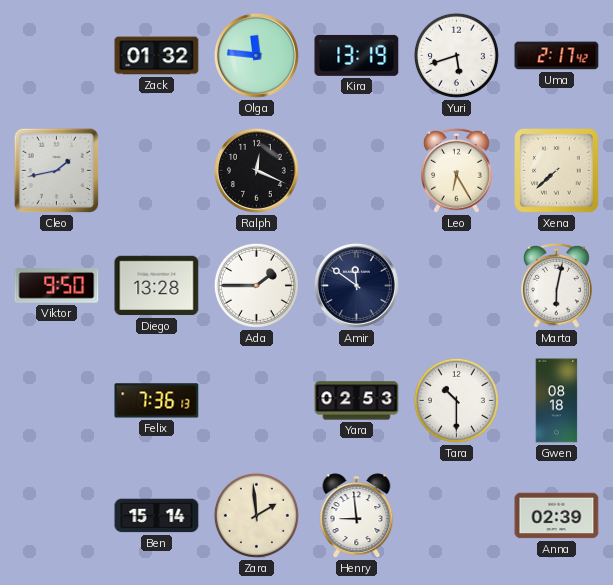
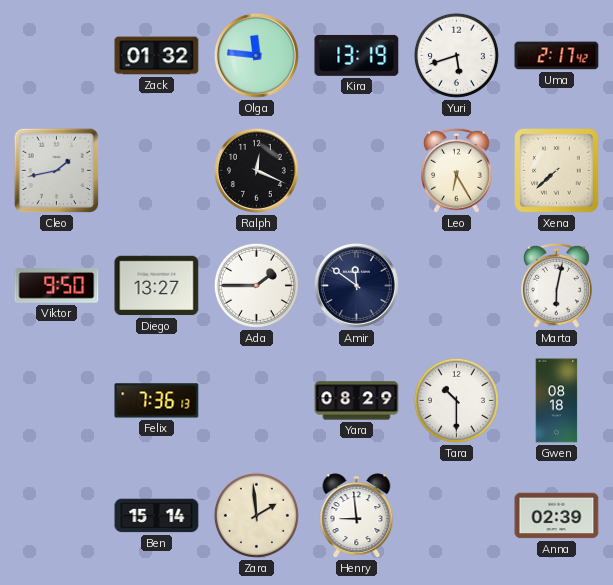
Diego: 13:28 -> 13:27
Yara: 02:53 -> 08:29
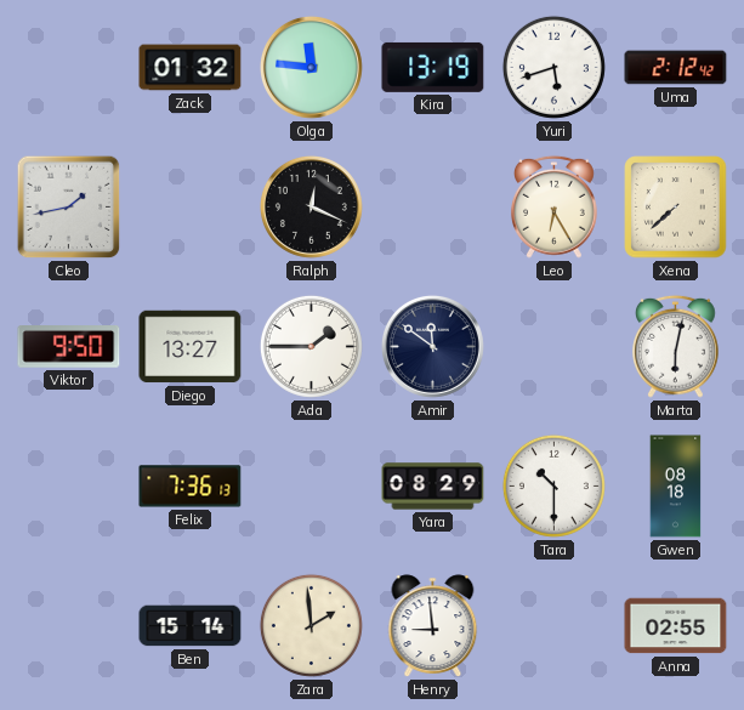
Uma: 2:17 -> 2:12
Anna: 02:39 -> 02:55
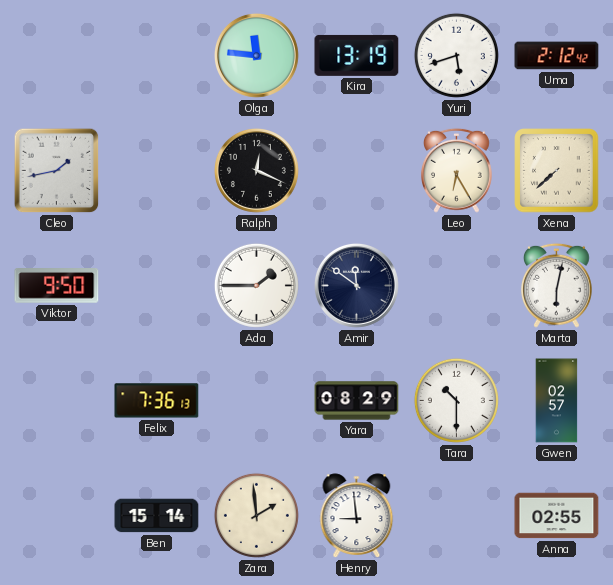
Zack: 01:32 -> none
Diego: 13:27 -> none
Gwen: 08:18 -> 02:57
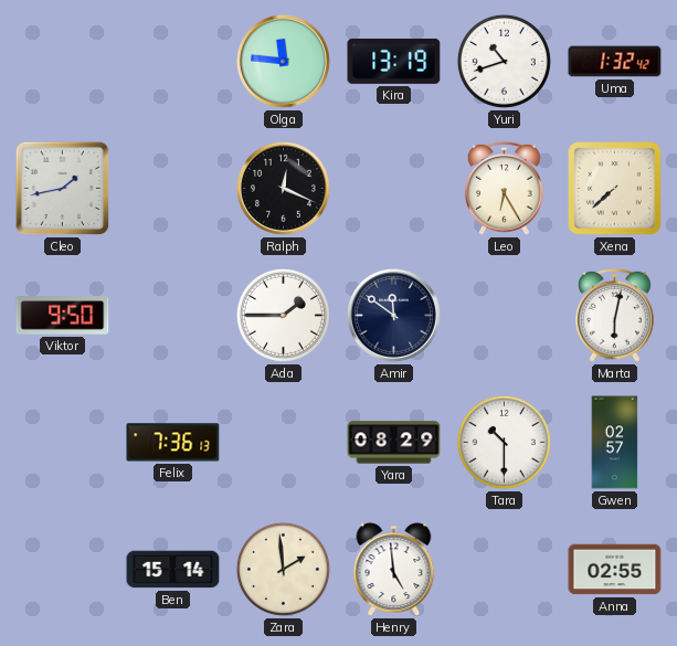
Yuri: 5:42 -> 10:42
Uma: 2:12 -> 1:32
Henry: 8:59 -> 4:59
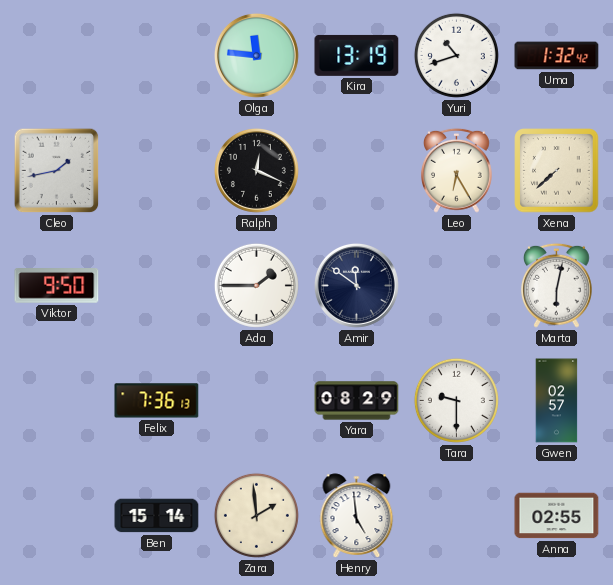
Tara: 10:30 -> 9:30
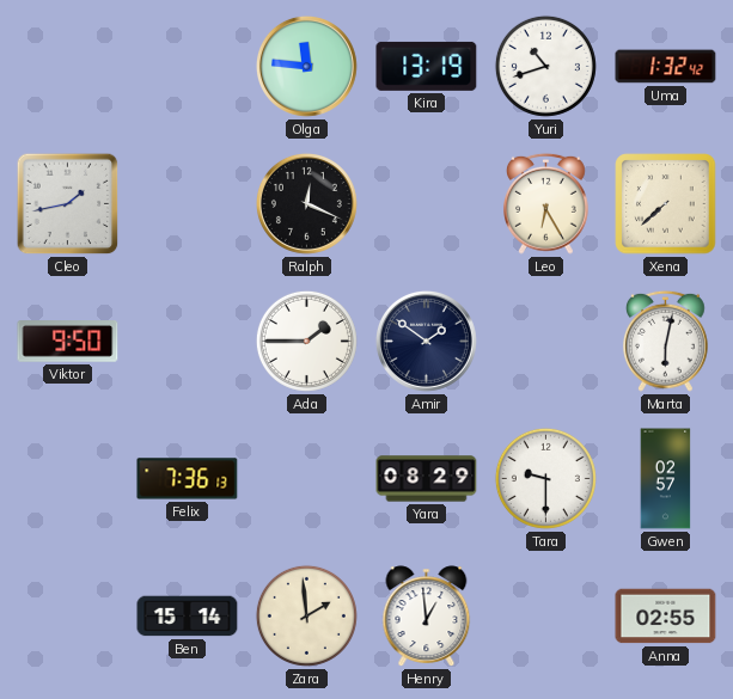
Amir: 11:51 -> 1:51
Henry: 4:59 -> 12:59
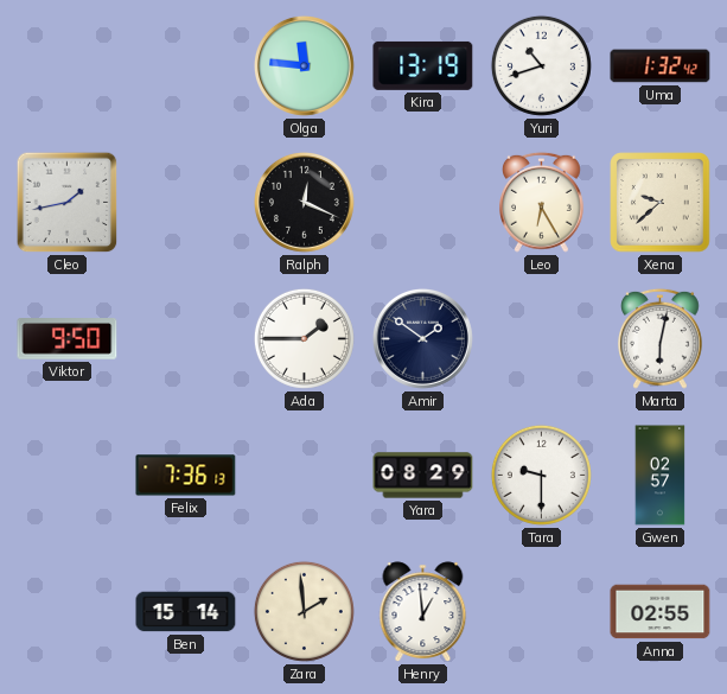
Xena: 7:38 -> 9:38
